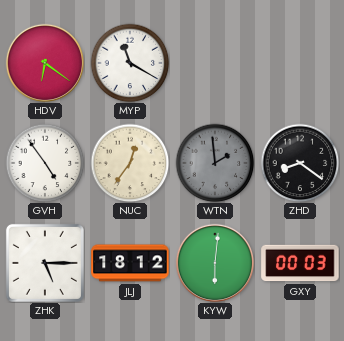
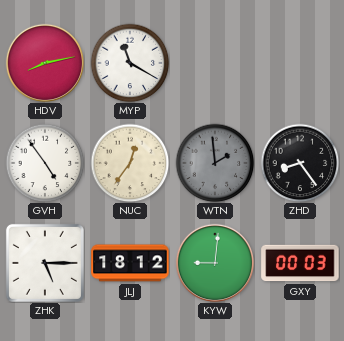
HDV: 6:21 -> 8:13
ZHD: 8:21 -> 8:24
KYW: 6:01 -> 9:01
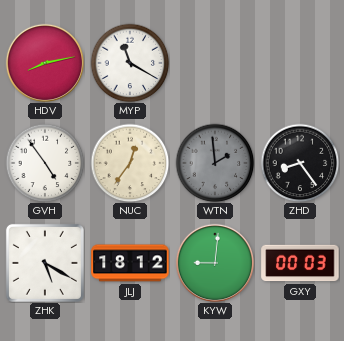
ZHK: 5:15 -> 5:20
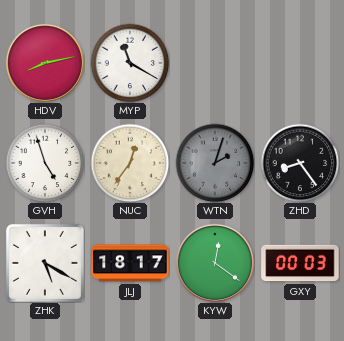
GVH: 4:54 -> 4:57
WTN: 1:59 -> 2:03
JLJ: 18:12 -> 18:17
KYW: 9:01 -> 12:21
